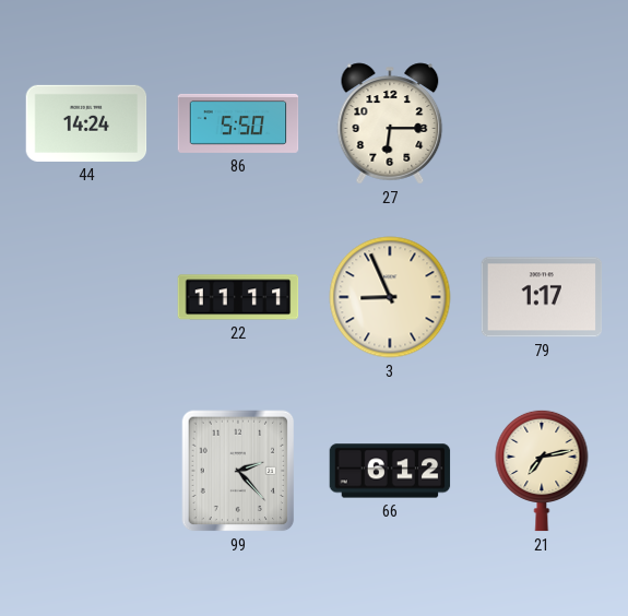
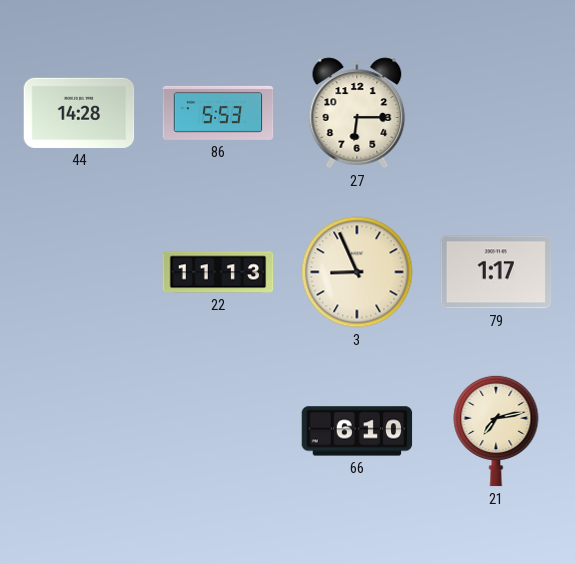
44: 14:24 -> 14:28
86: 5:50 -> 5:53
22: 11:11 -> 11:13
99: 2:23 -> none
66: 6:12 -> 6:10
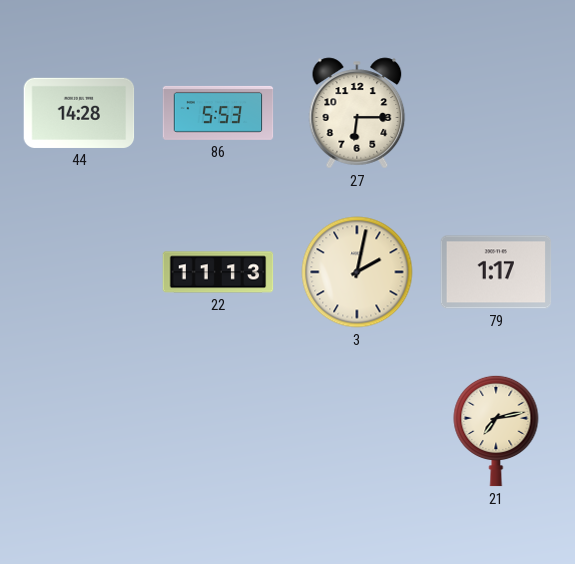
3: 8:56 -> 2:02
66: 6:10 -> none
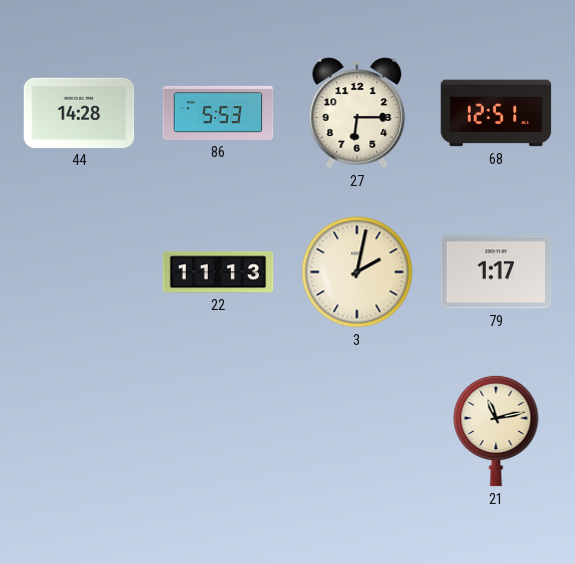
68: none -> 12:51
21: 7:13 -> 11:13
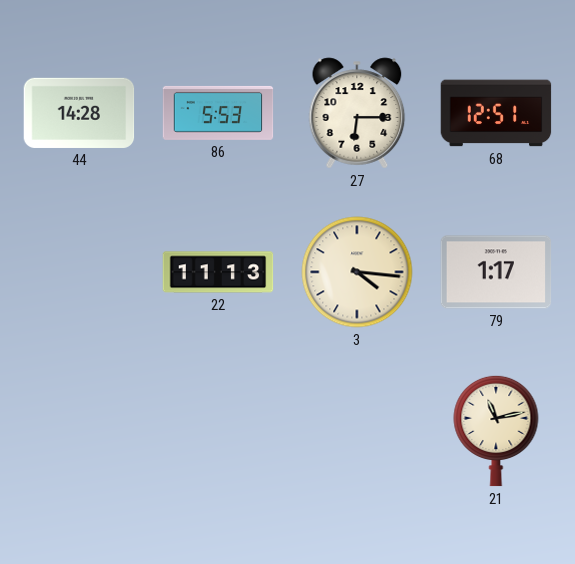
3: 2:02 -> 4:16
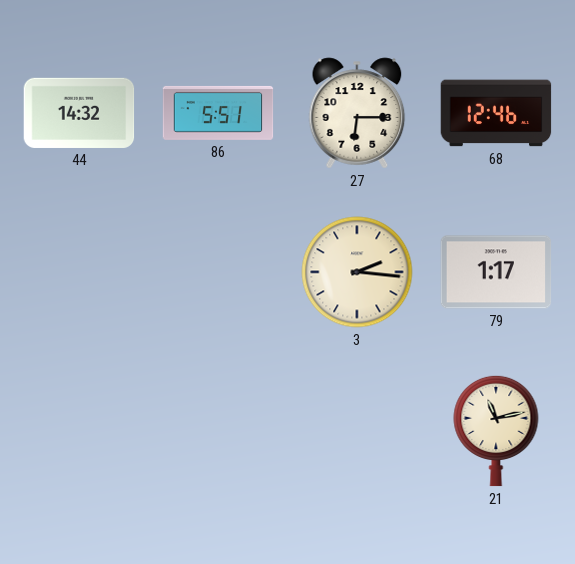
44: 14:28 -> 14:32
86: 5:53 -> 5:51
68: 12:51 -> 12:46
22: 11:13 -> none
3: 4:16 -> 2:16
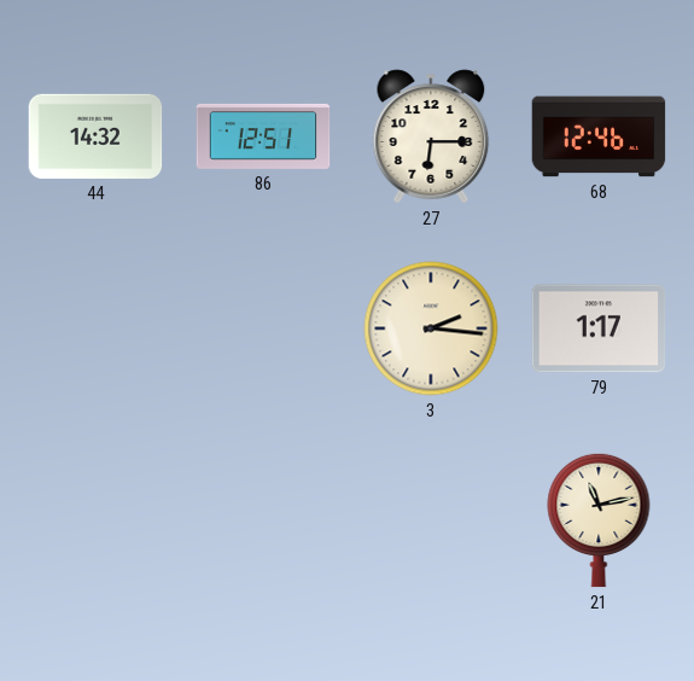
86: 5:51 -> 12:51
